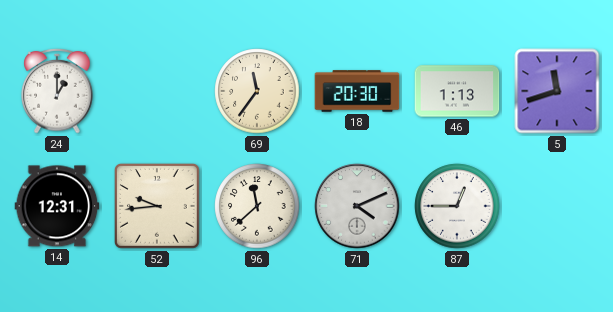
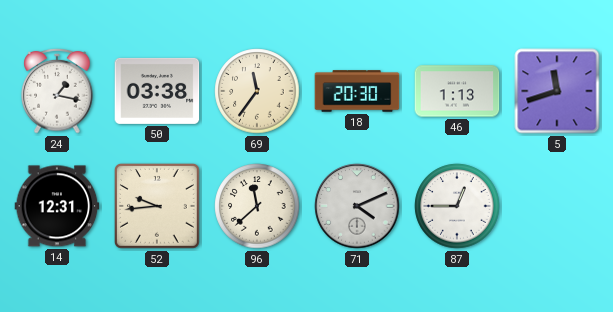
24: 1:00 -> 1:17
50: none -> 03:38
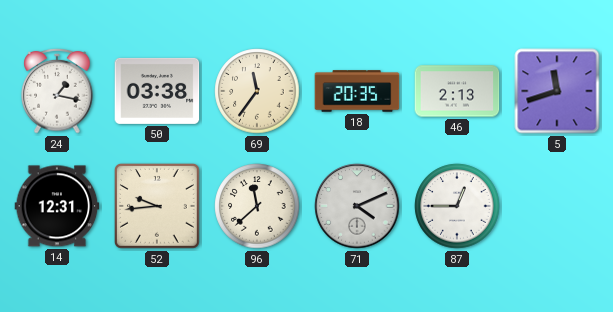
18: 20:30 -> 20:35
46: 1:13 -> 2:13
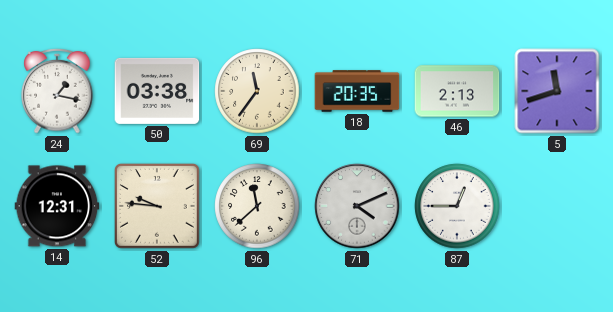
52: 9:44 -> 9:46
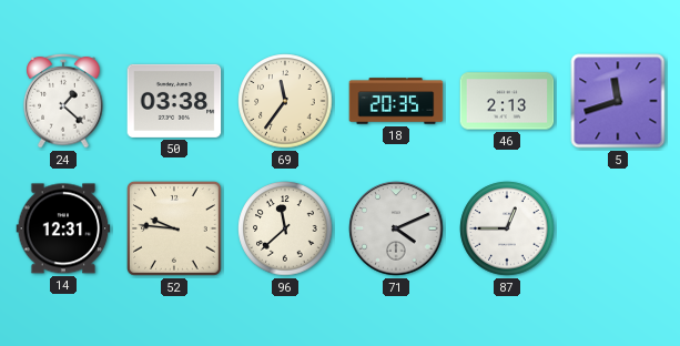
24: 1:17 -> 1:22
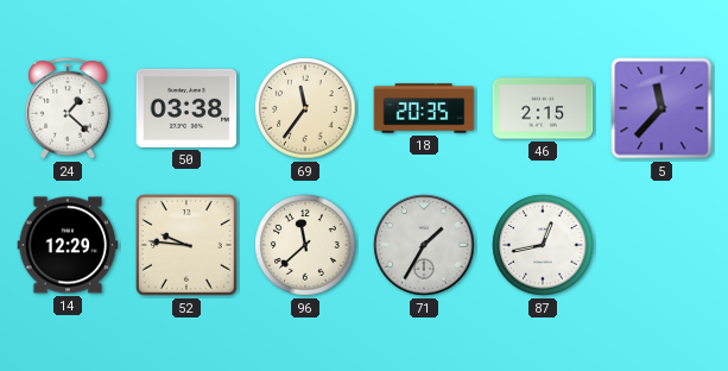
46: 2:13 -> 2:15
5: 11:42 -> 11:37
14: 12:31 -> 12:29
71: 4:11 -> 1:35
87: 12:45 -> 12:43
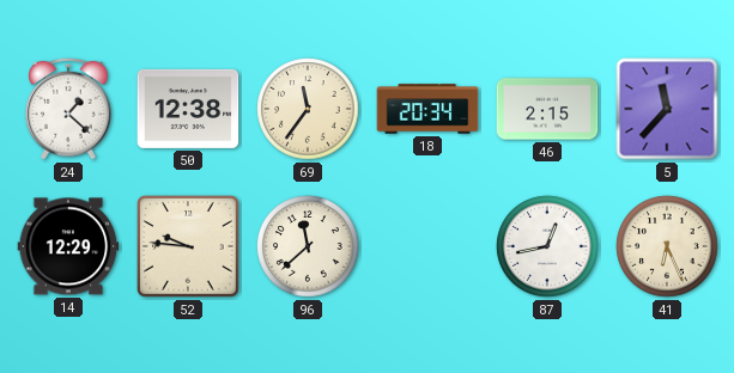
50: 03:38 -> 12:38
18: 20:35 -> 20:34
71: 1:35 -> none
41: none -> 6:26
